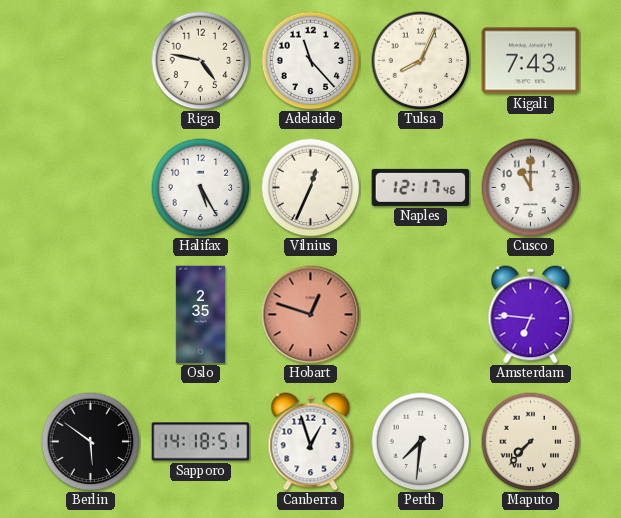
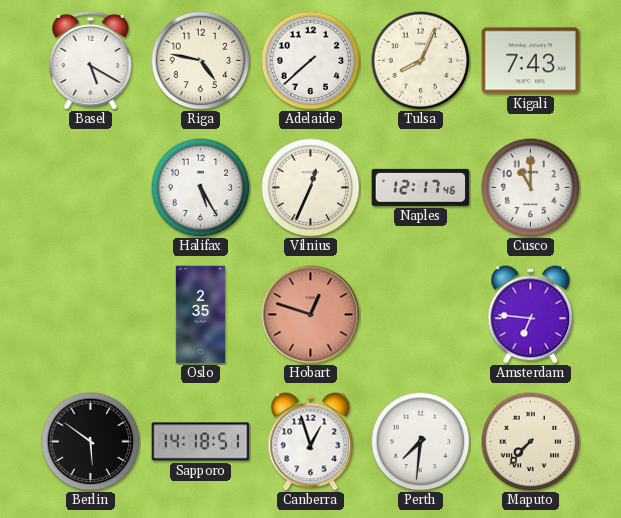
Basel: none -> 5:20
Adelaide: 11:23 -> 7:38
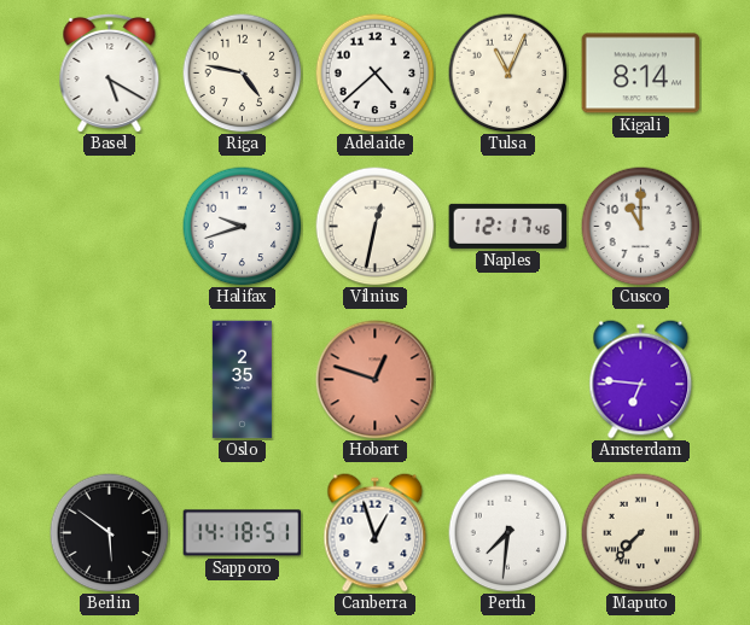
Adelaide: 7:38 -> 4:38
Tulsa: 8:04 -> 11:04
Kigali: 7:43 -> 8:14
Halifax: 5:25 -> 9:42
Vilnius: 12:34 -> 12:32
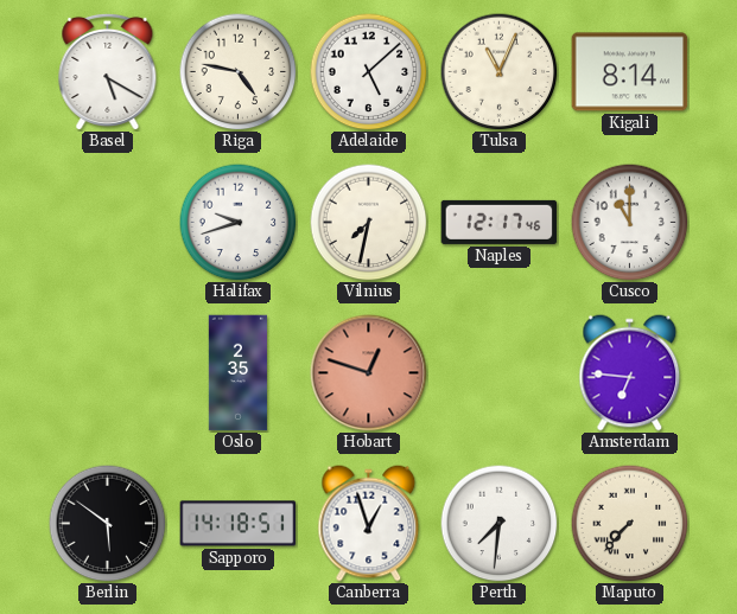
Adelaide: 4:38 -> 5:08
Vilnius: 12:32 -> 7:32
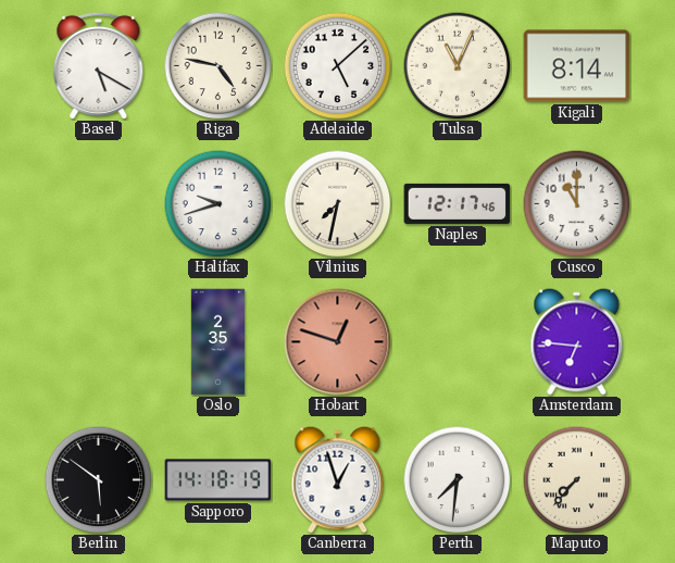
Sapporo: 14:18:51 -> 14:18:19
